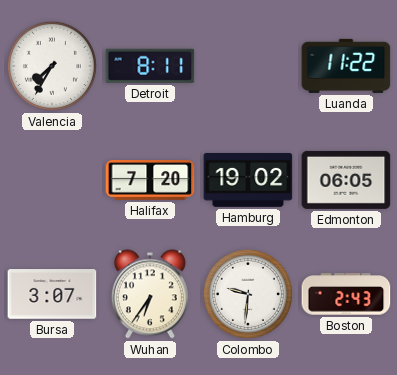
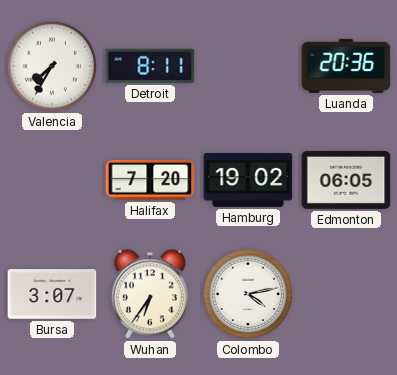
Luanda: 11:22 -> 20:36
Colombo: 9:31 -> 4:13
Boston: 2:43 -> none
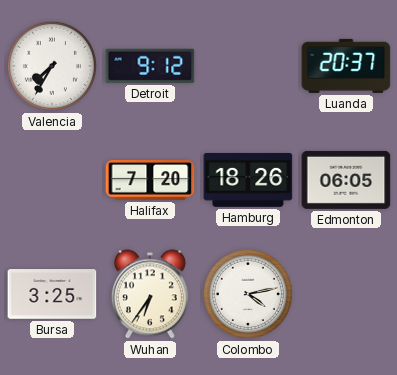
Detroit: 8:11 -> 9:12
Luanda: 20:36 -> 20:37
Hamburg: 19:02 -> 18:26
Bursa: 3:07 -> 3:25
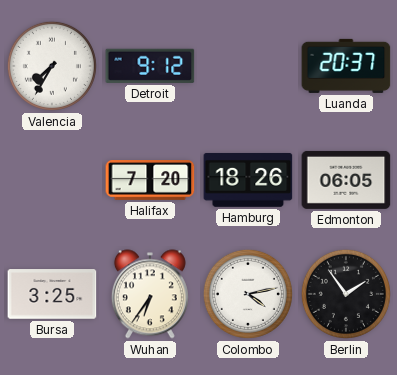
Berlin: none -> 1:54
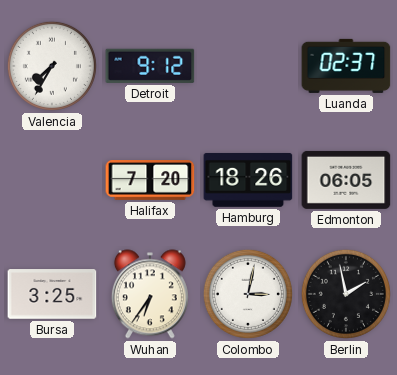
Luanda: 20:37 -> 02:37
Colombo: 4:13 -> 3:02
Berlin: 1:54 -> 1:58
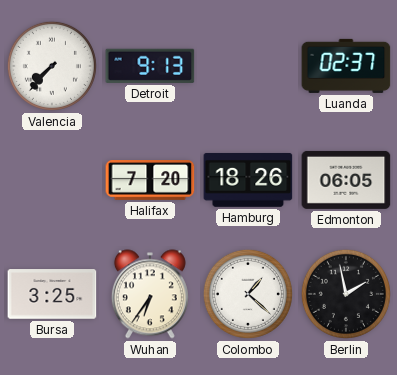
Valencia: 7:35 -> 7:37
Detroit: 9:12 -> 9:13
Colombo: 3:02 -> 1:22
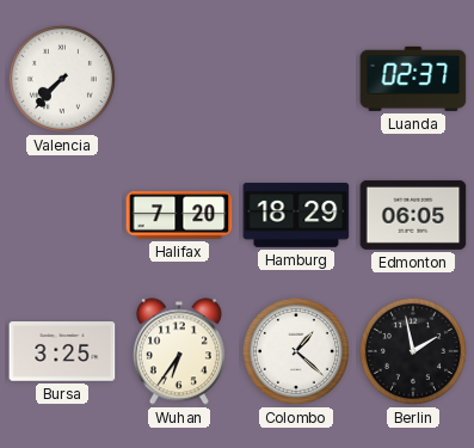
Detroit: 9:13 -> none
Hamburg: 18:26 -> 18:29
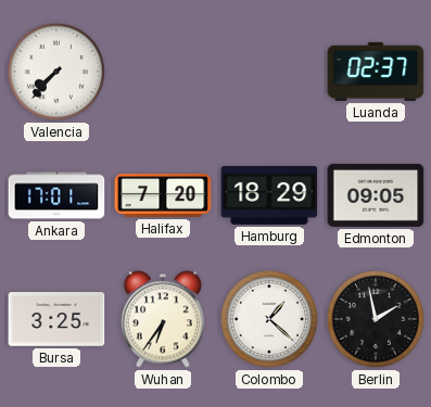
Ankara: none -> 17:01
Edmonton: 06:05 -> 09:05
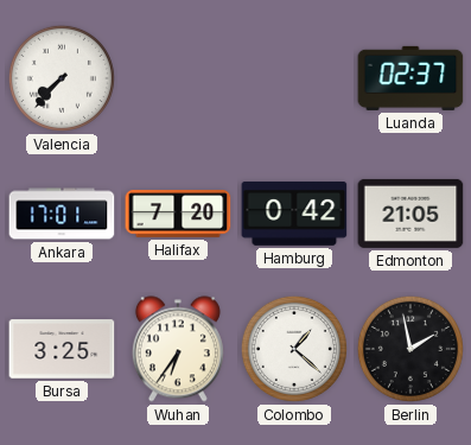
Hamburg: 18:29 -> 0:42
Edmonton: 09:05 -> 21:05
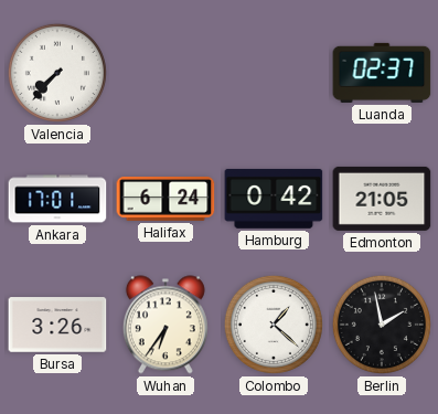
Halifax: 7:20 -> 6:24
Bursa: 3:25 -> 3:26
